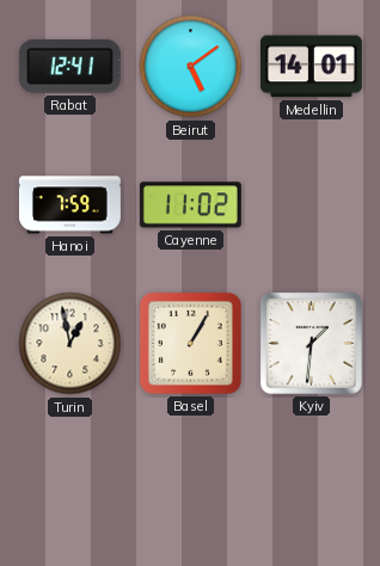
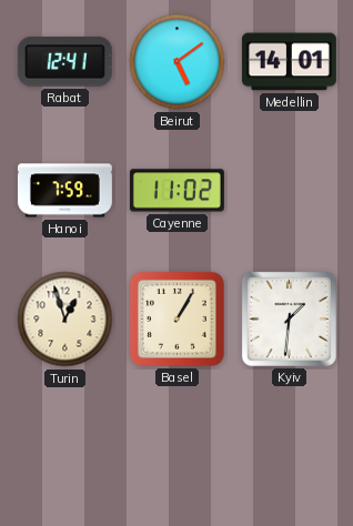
Turin: 12:58 -> 12:57
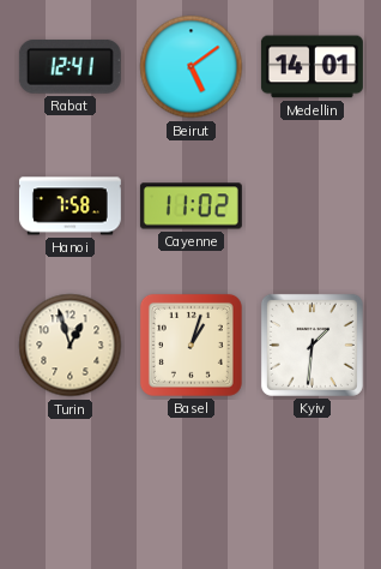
Hanoi: 7:59 -> 7:58
Basel: 1:05 -> 1:03
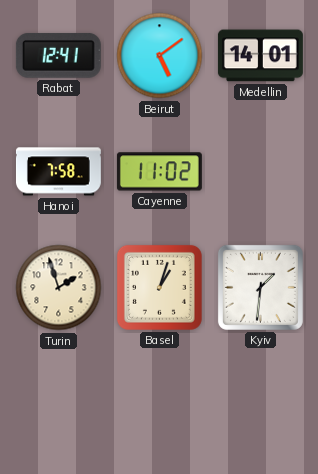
Turin: 12:57 -> 1:57
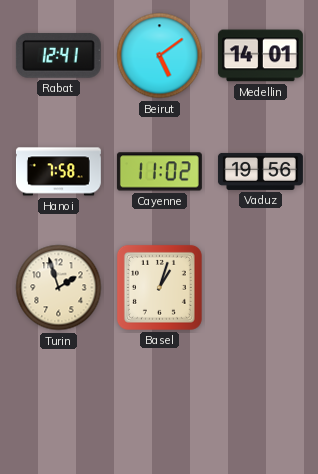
Vaduz: none -> 19:56
Kyiv: 1:31 -> none
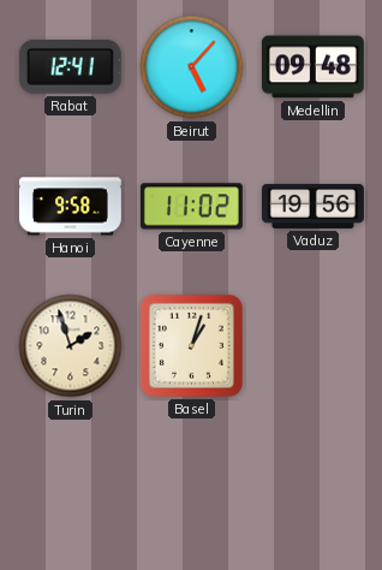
Beirut: 5:09 -> 5:07
Medellin: 14:01 -> 09:48
Hanoi: 7:58 -> 9:58
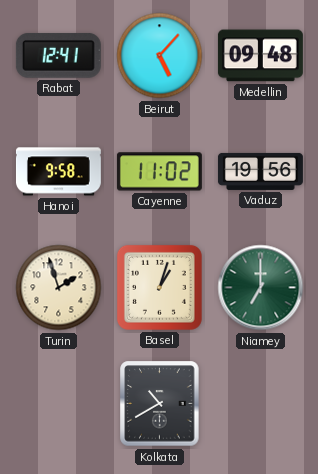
Niamey: none -> 7:00
Kolkata: none -> 10:40
